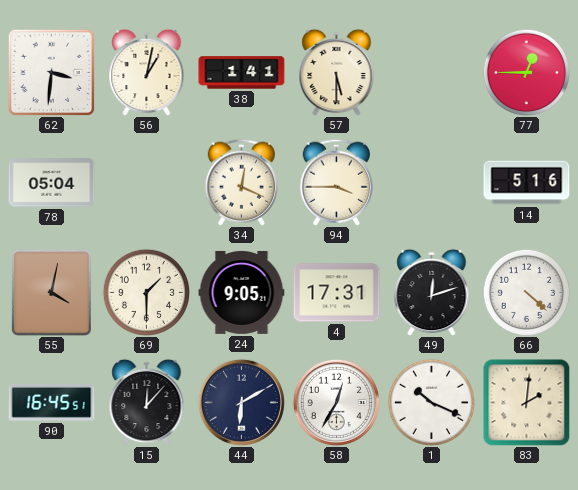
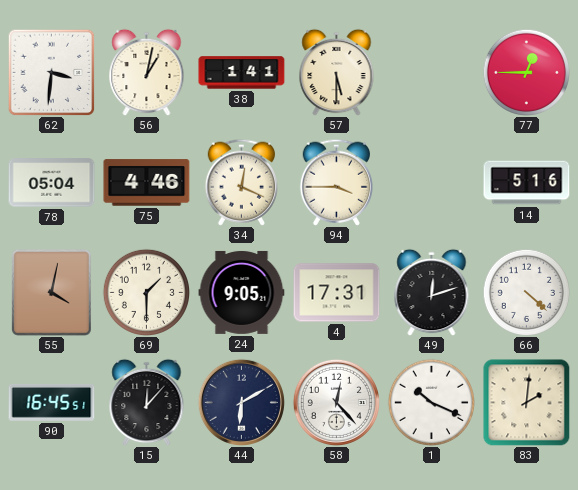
75: none -> 4:46
58: 12:35 -> 12:23
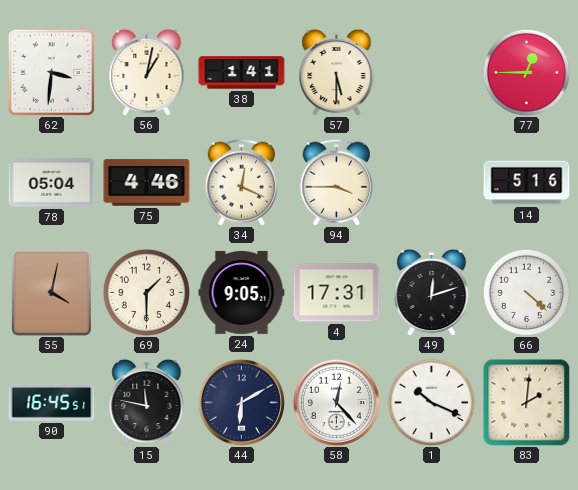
15: 12:07 -> 11:47
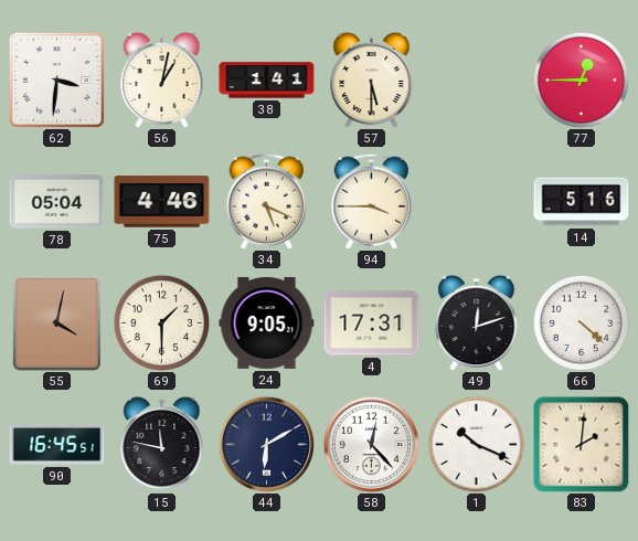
34: 12:19 -> 5:19
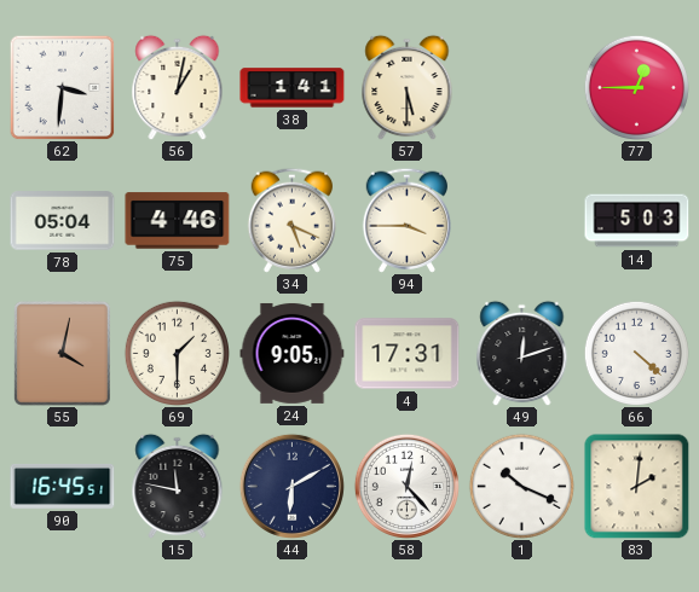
14: 5:16 -> 5:03
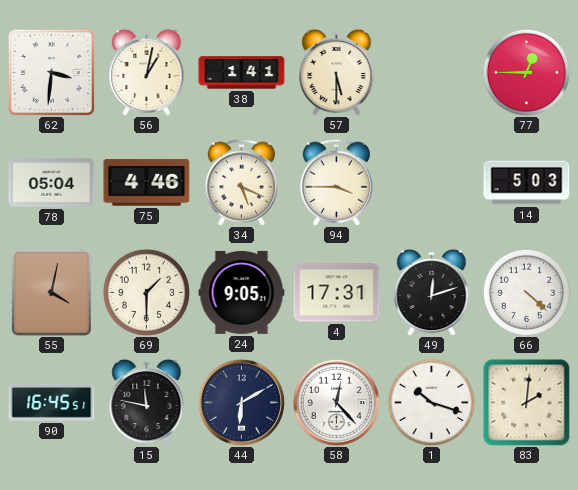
1: 10:19 -> 10:18
